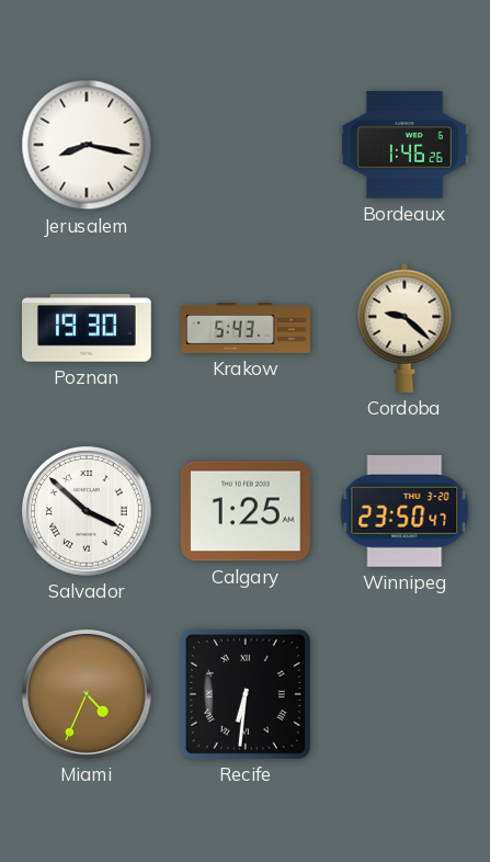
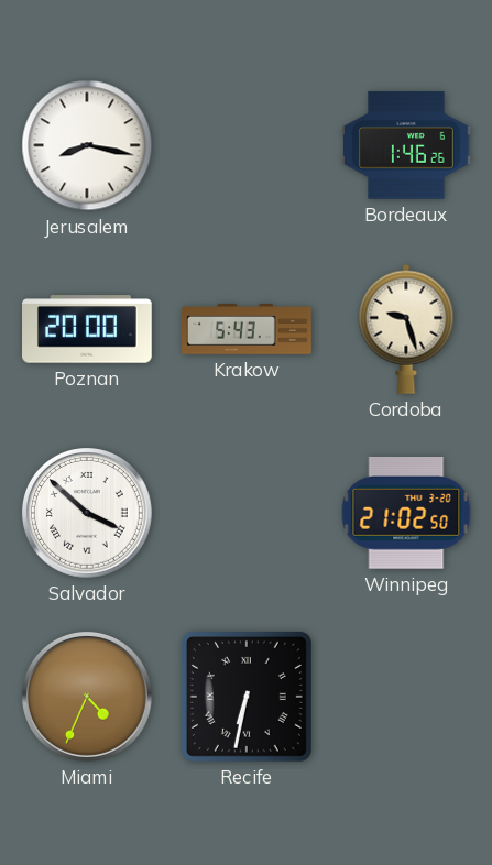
Poznan: 19:30 -> 20:00
Cordoba: 9:22 -> 9:27
Calgary: 1:25 -> none
Winnipeg: 23:50 -> 21:02
Recife: 6:31 -> 6:32
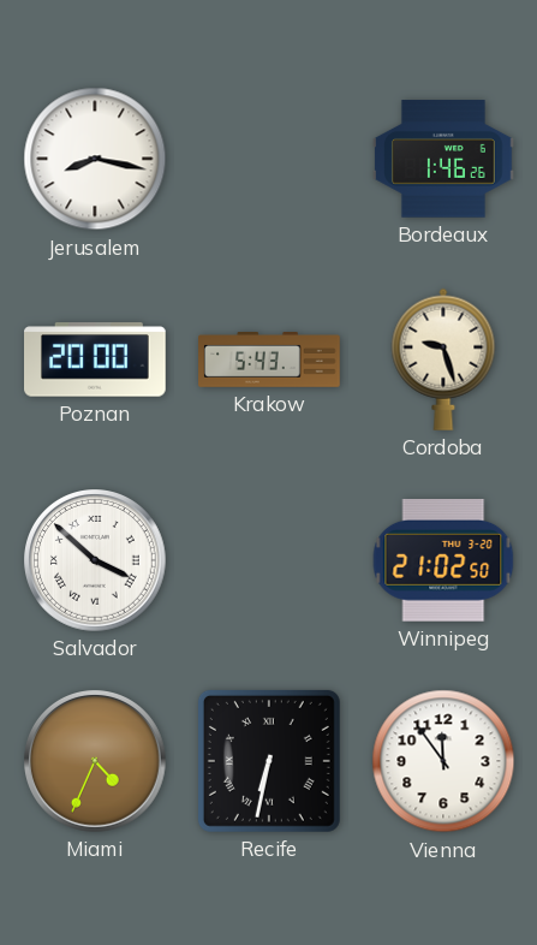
Vienna: none -> 11:54
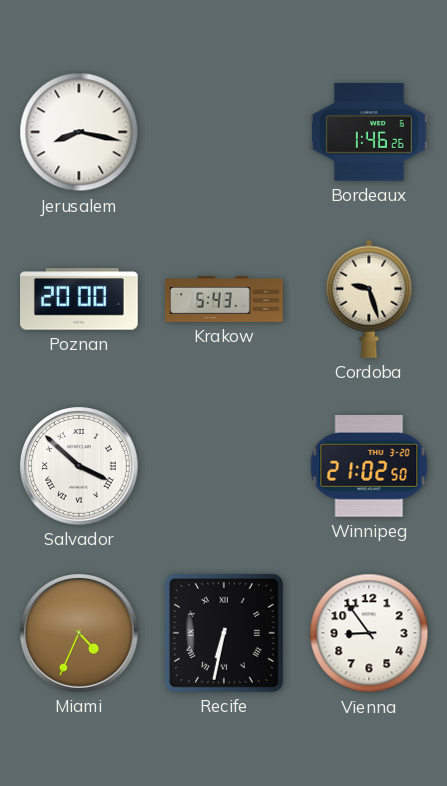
Vienna: 11:54 -> 8:54
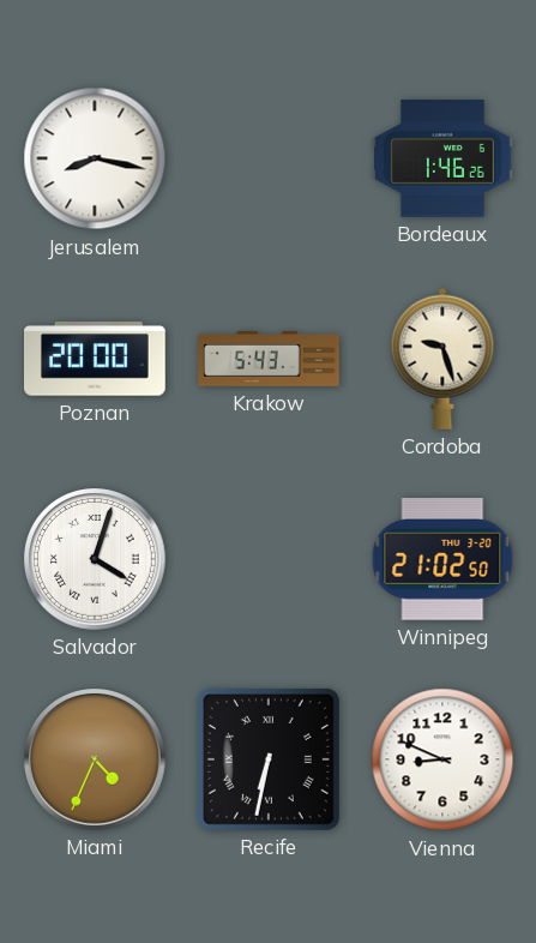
Salvador: 3:52 -> 4:03
Vienna: 8:54 -> 8:49
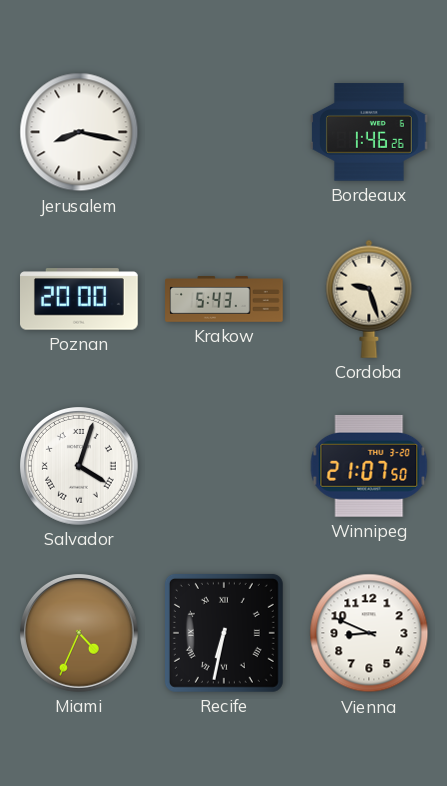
Winnipeg: 21:02 -> 21:07
